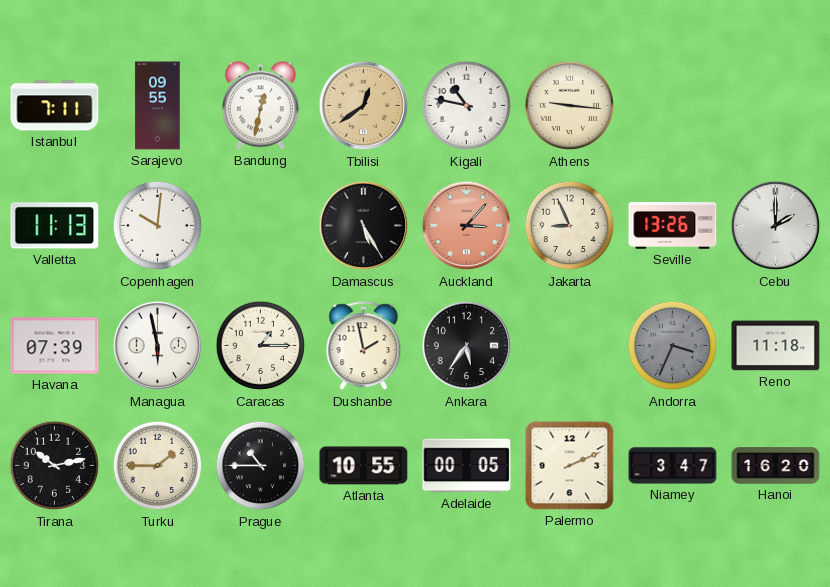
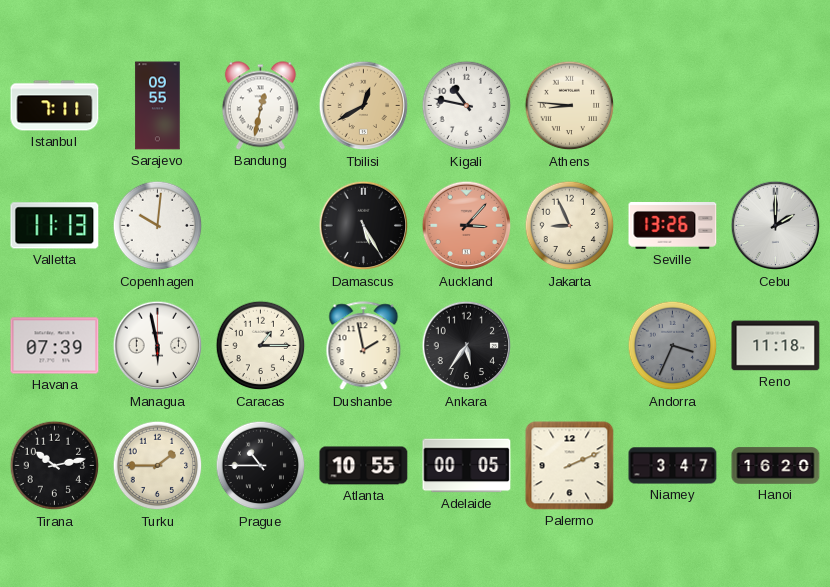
Tbilisi: 12:39 -> 12:40
Athens: 9:16 -> 8:46
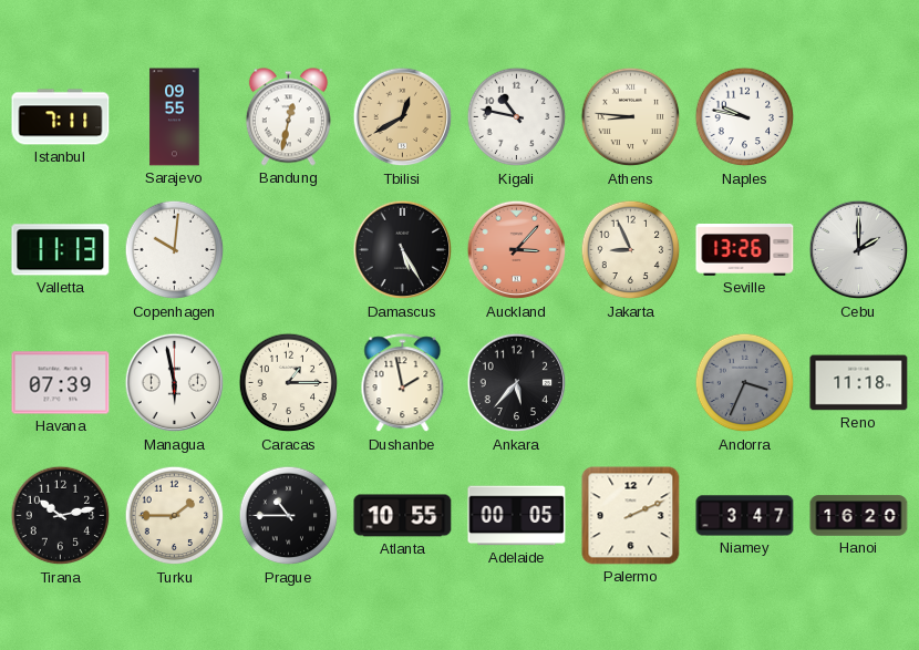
Naples: none -> 9:47
Ankara: 5:36 -> 5:37
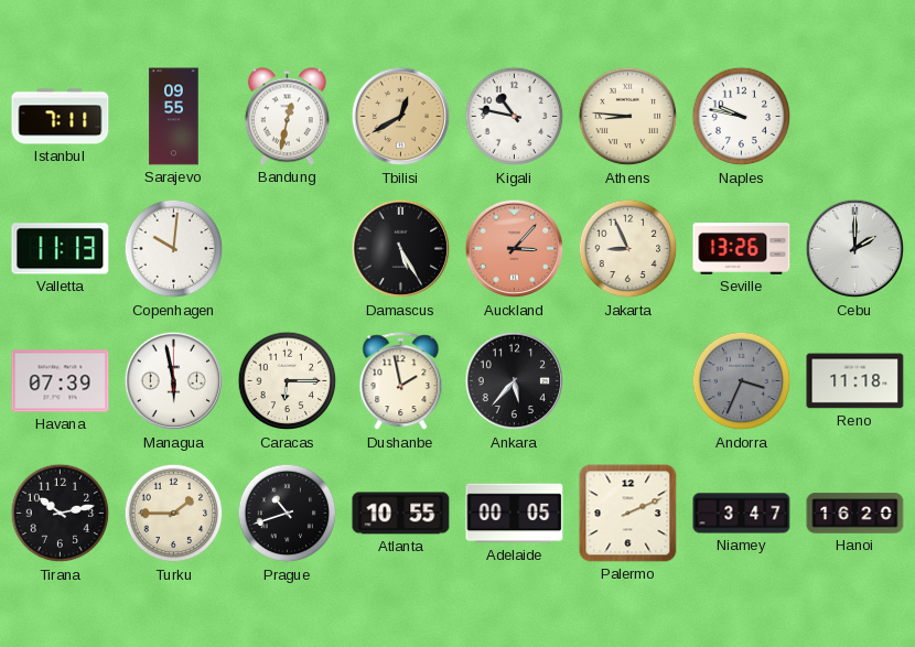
Caracas: 1:15 -> 6:15
Prague: 10:45 -> 10:42
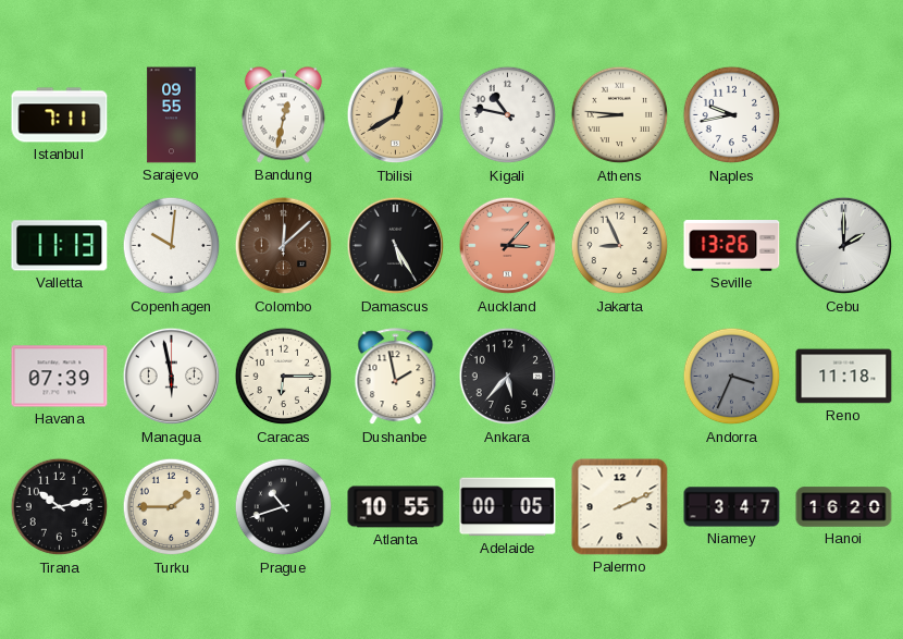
Naples: 9:47 -> 9:43
Colombo: none -> 12:08
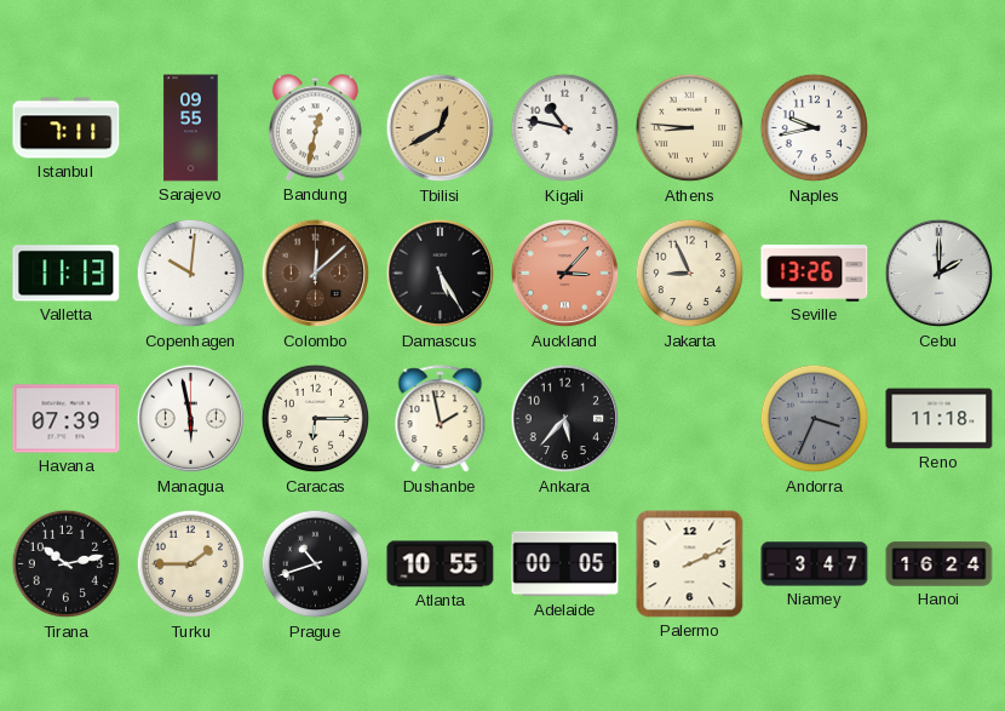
Hanoi: 16:20 -> 16:24
